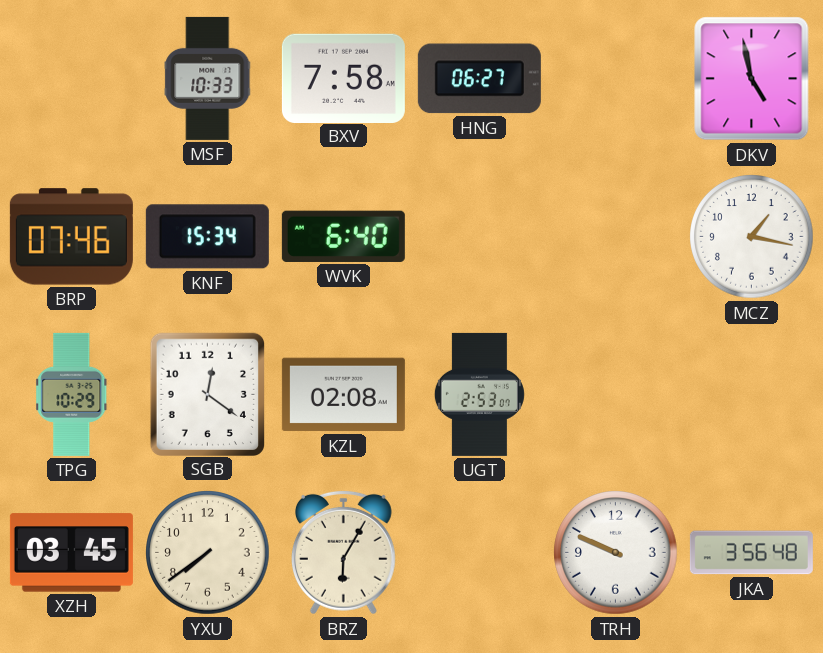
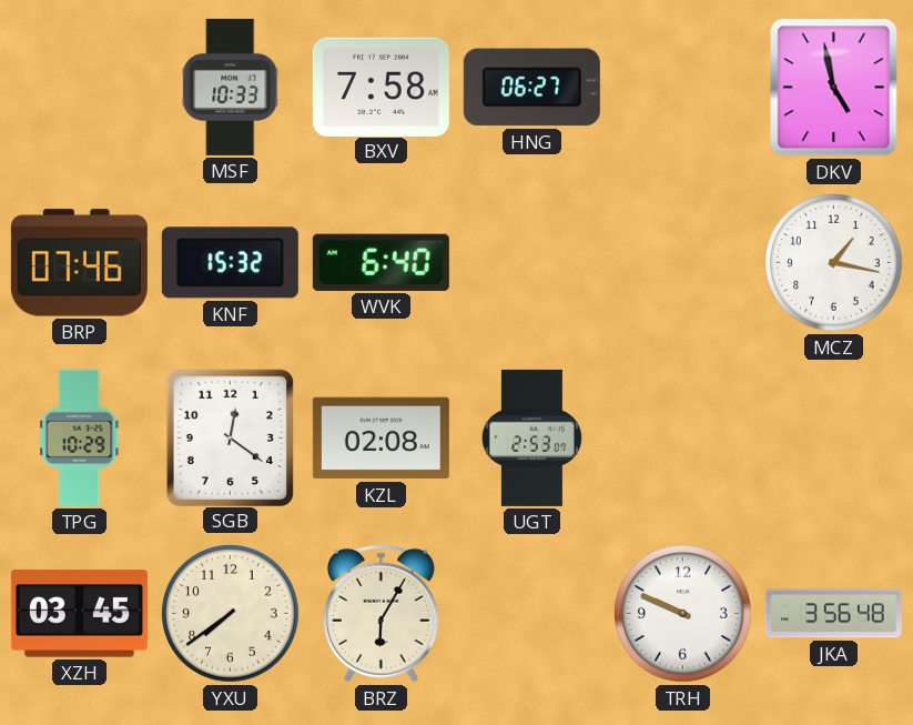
KNF: 15:34 -> 15:32
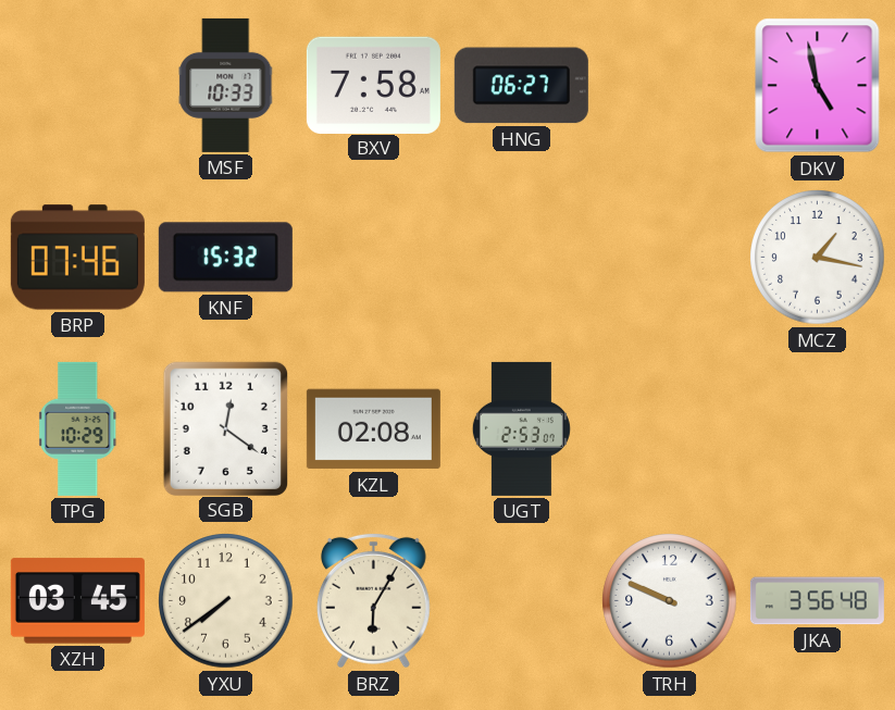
WVK: 6:40 -> none
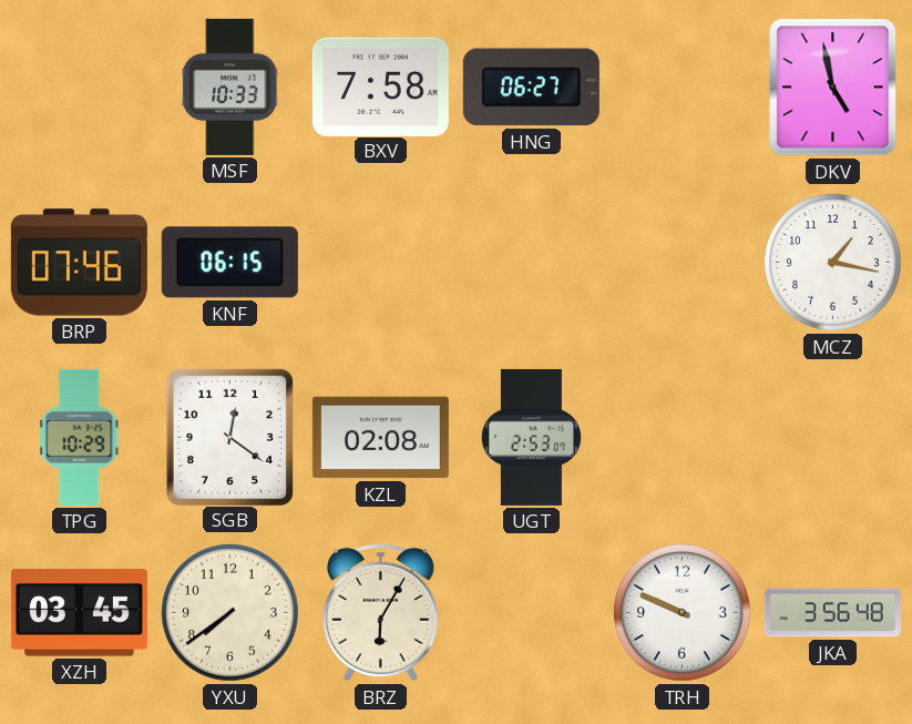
KNF: 15:32 -> 06:15
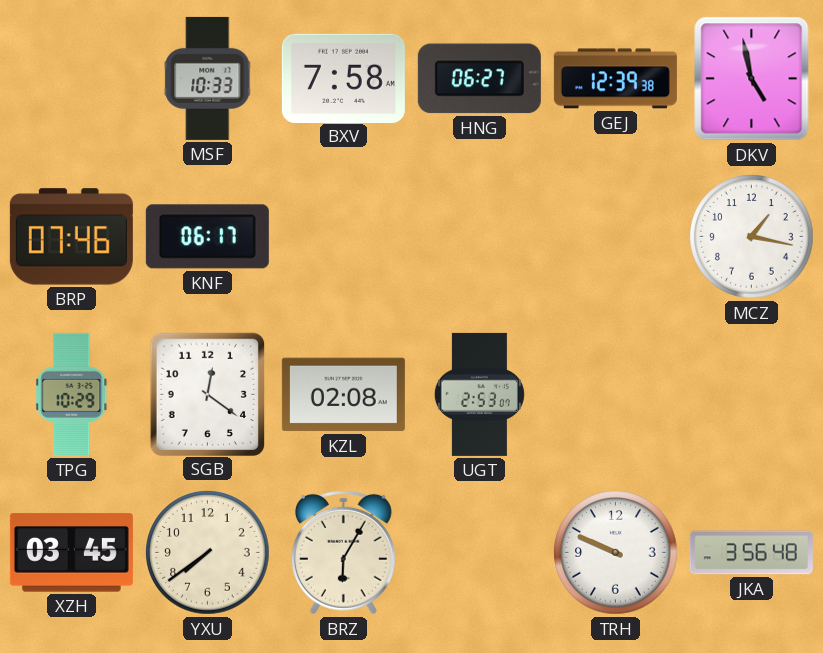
GEJ: none -> 12:39
KNF: 06:15 -> 06:17
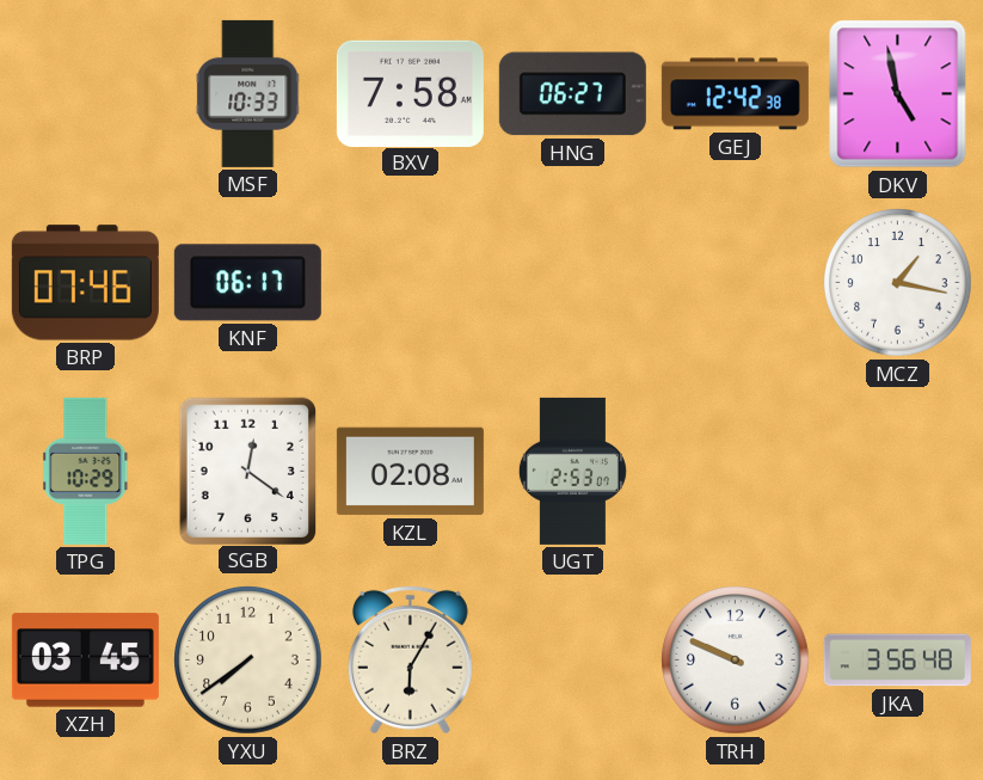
GEJ: 12:39 -> 12:42
